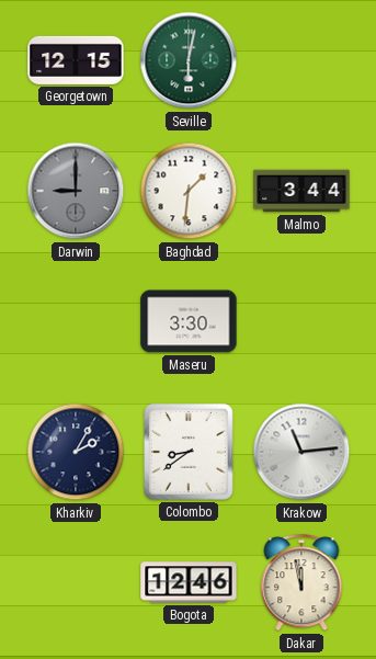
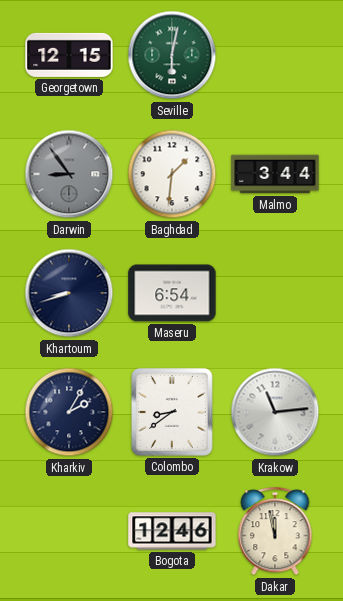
Darwin: 9:00 -> 8:54
Khartoum: none -> 8:42
Maseru: 3:30 -> 6:54
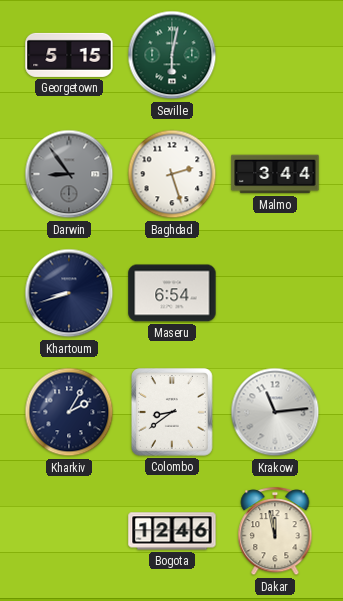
Georgetown: 12:15 -> 5:15
Baghdad: 1:31 -> 2:27
